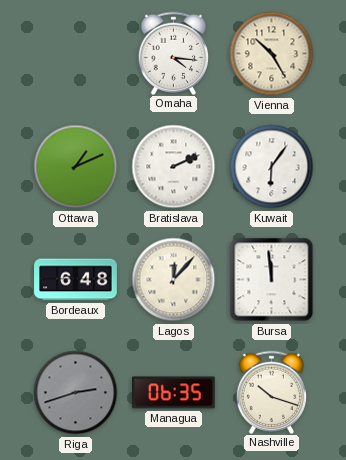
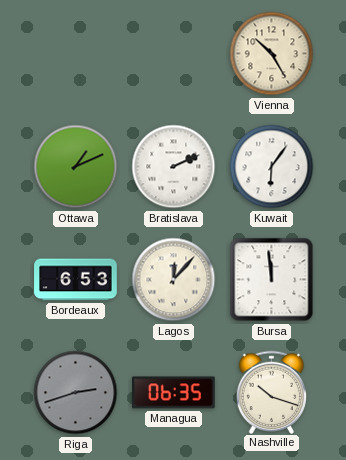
Omaha: 4:16 -> none
Bordeaux: 6:48 -> 6:53
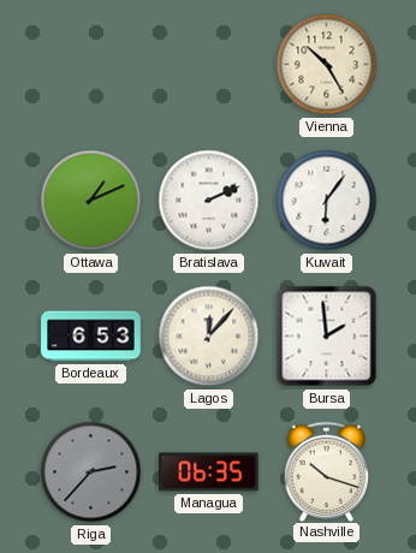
Bursa: 11:59 -> 1:59
Riga: 2:42 -> 2:37
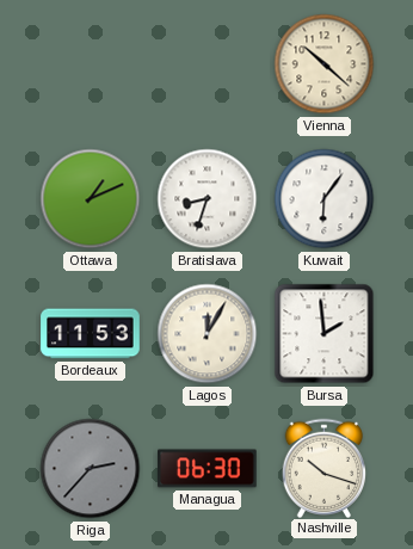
Vienna: 10:25 -> 10:22
Bratislava: 2:11 -> 8:33
Bordeaux: 6:53 -> 11:53
Lagos: 12:07 -> 12:05
Managua: 06:35 -> 06:30
